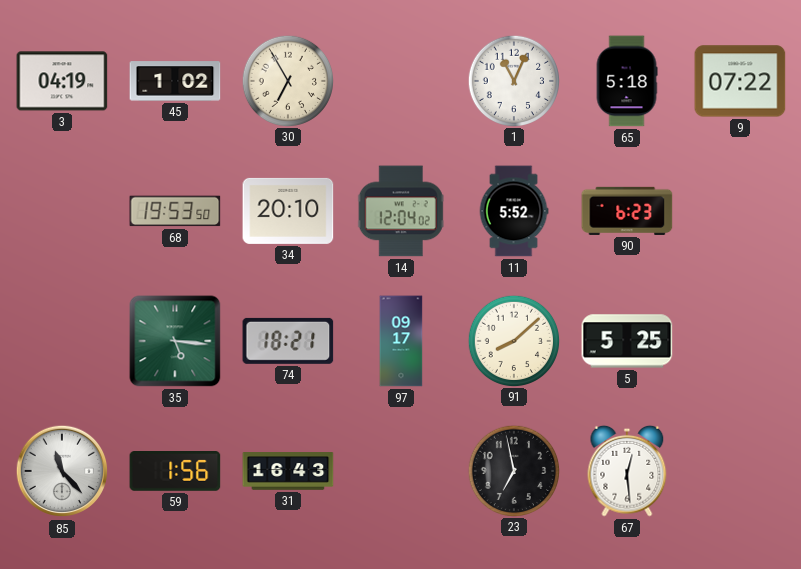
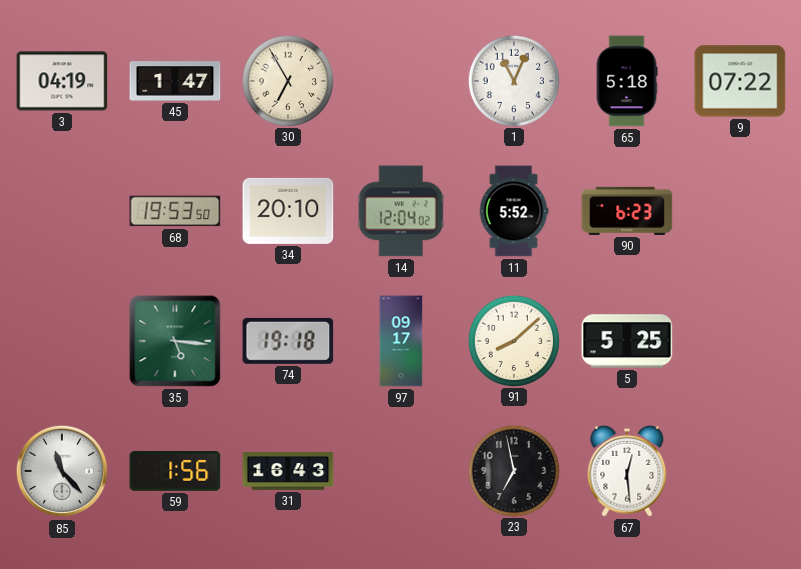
45: 1:02 -> 1:47
74: 18:21 -> 19:18
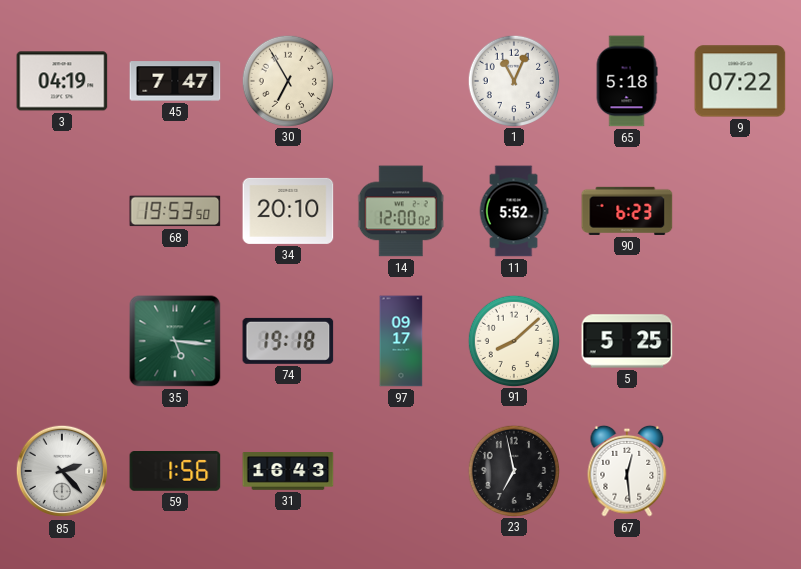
45: 1:47 -> 7:47
14: 12:04 -> 12:00
85: 11:23 -> 2:23
